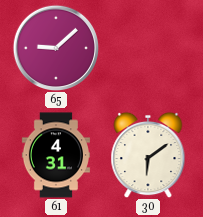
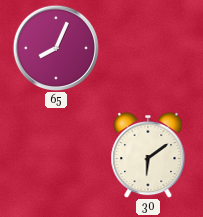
65: 9:08 -> 8:04
61: 4:31 -> none
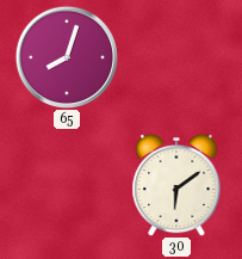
65: 8:04 -> 8:03
